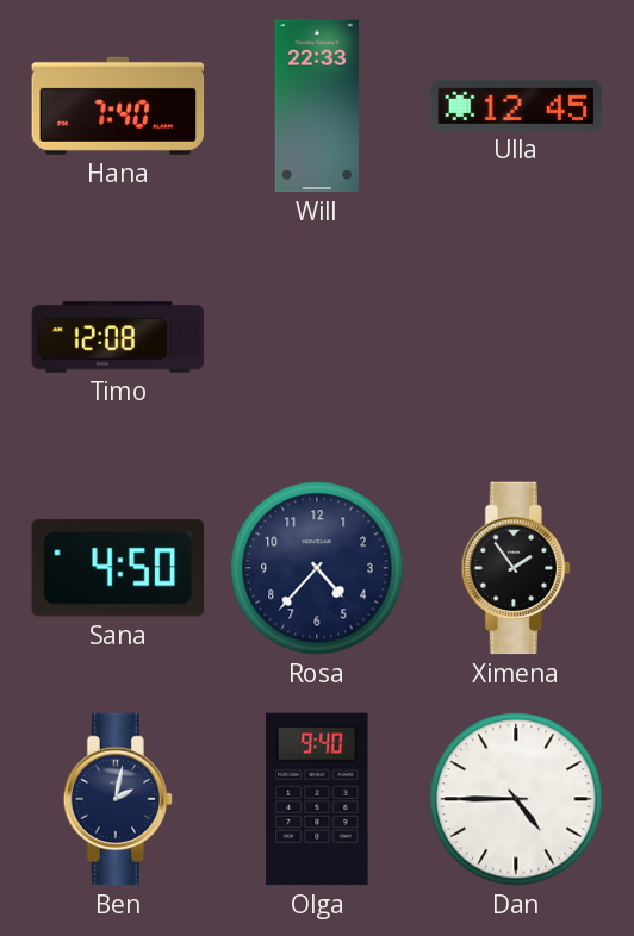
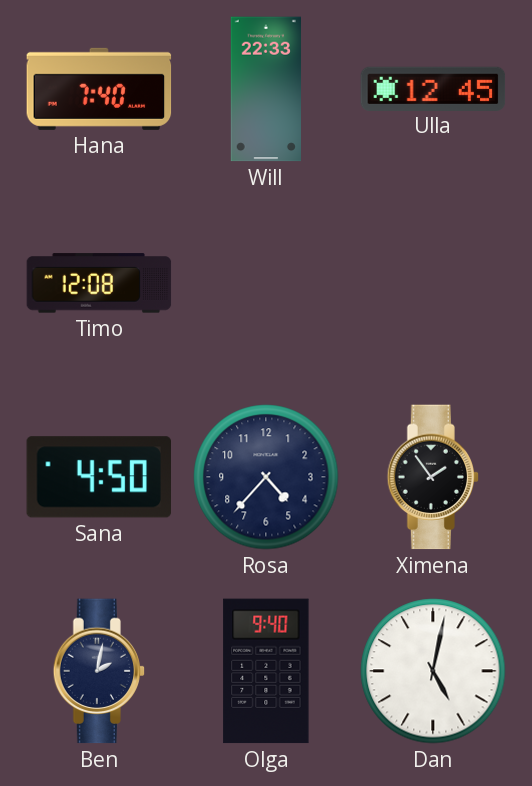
Dan: 4:45 -> 5:02
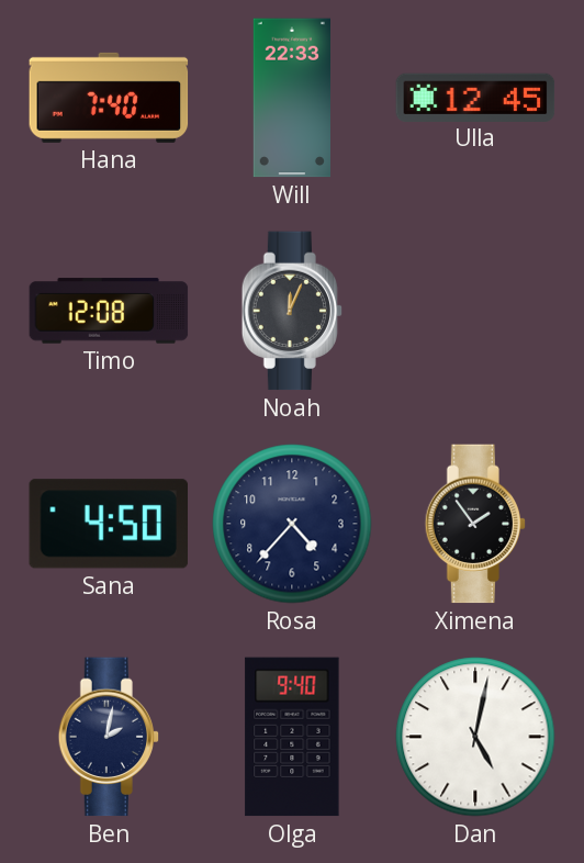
Noah: none -> 12:04
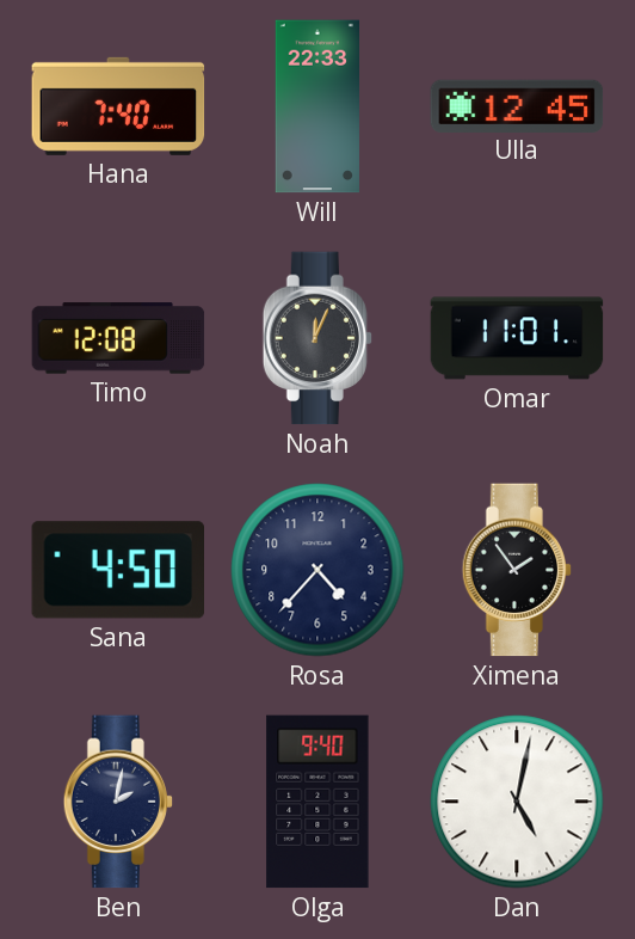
Omar: none -> 11:01
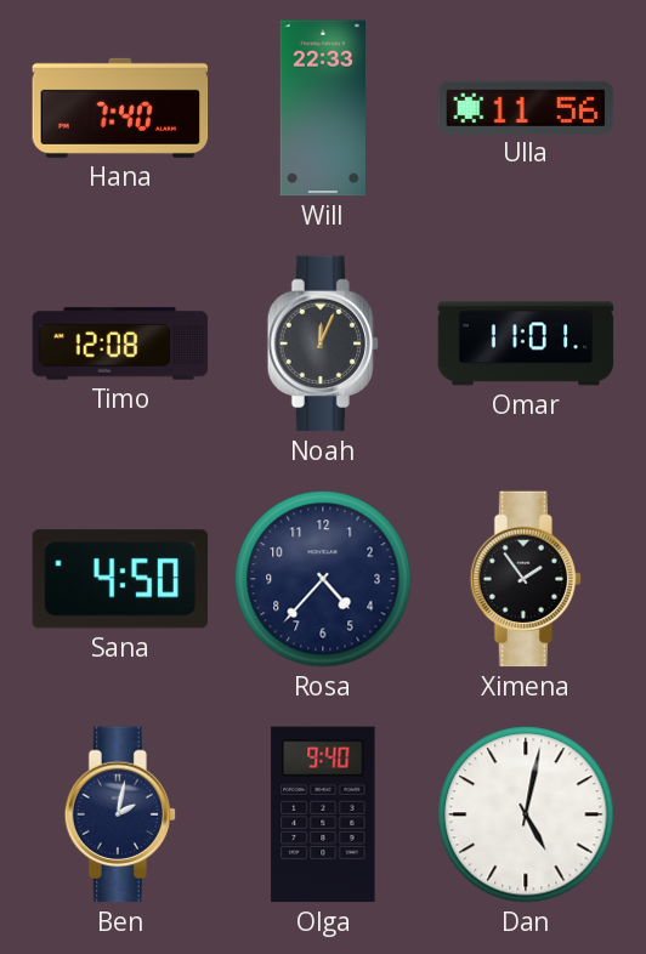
Ulla: 12:45 -> 11:56
